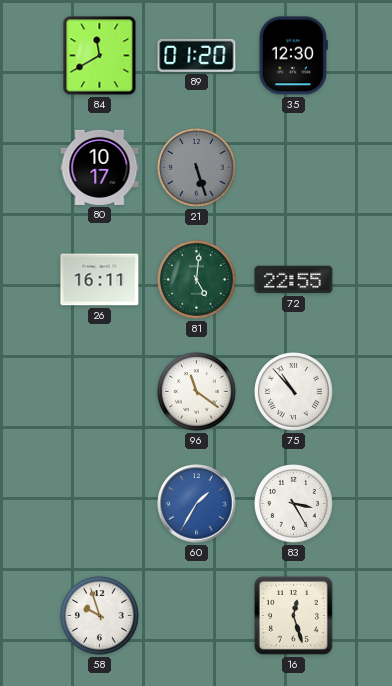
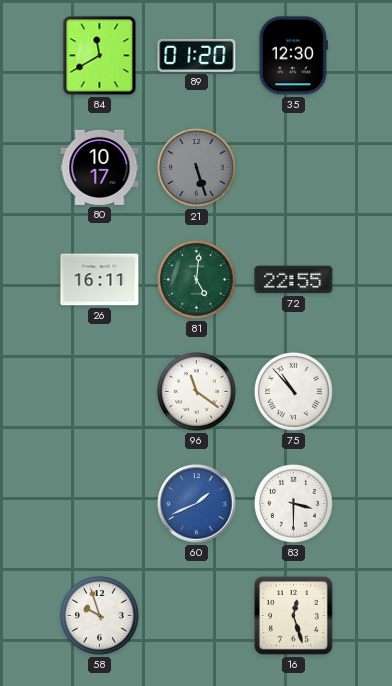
60: 1:35 -> 1:41
83: 3:25 -> 3:30
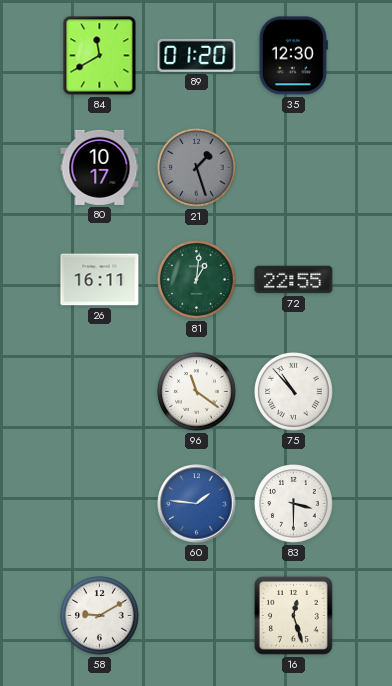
21: 5:27 -> 1:27
81: 5:01 -> 1:01
60: 1:41 -> 1:46
58: 9:57 -> 9:10
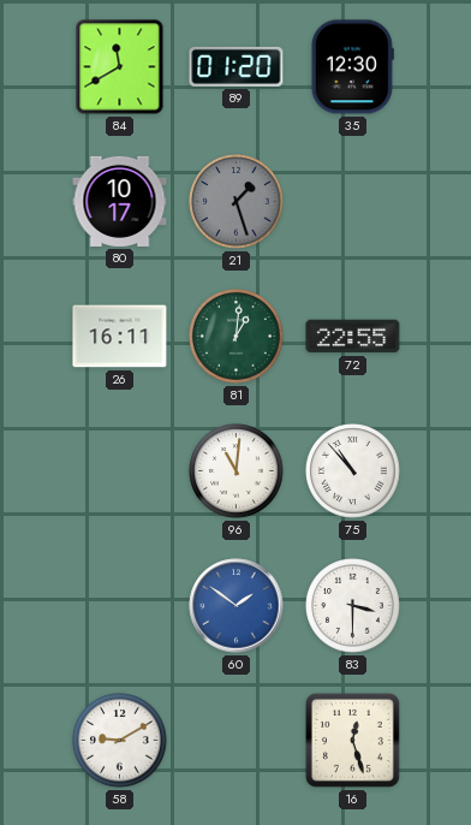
96: 11:21 -> 11:01
60: 1:46 -> 1:51
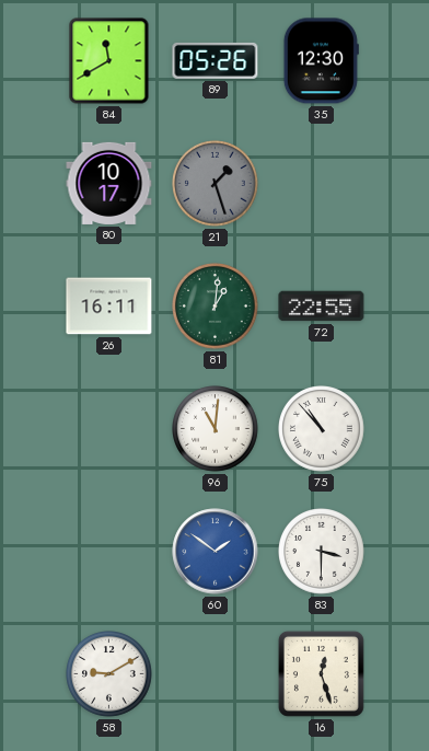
89: 01:20 -> 05:26
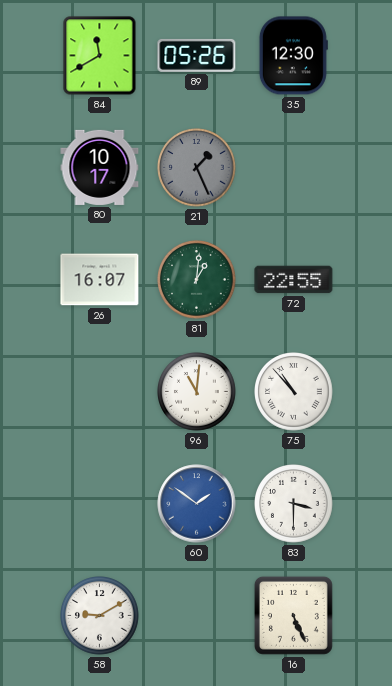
21: 1:27 -> 1:26
26: 16:11 -> 16:07
16: 12:27 -> 5:26
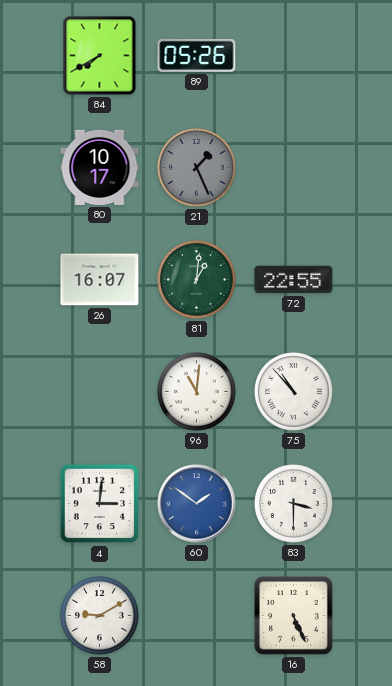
84: 11:40 -> 7:40
35: 12:30 -> none
4: none -> 3:01
